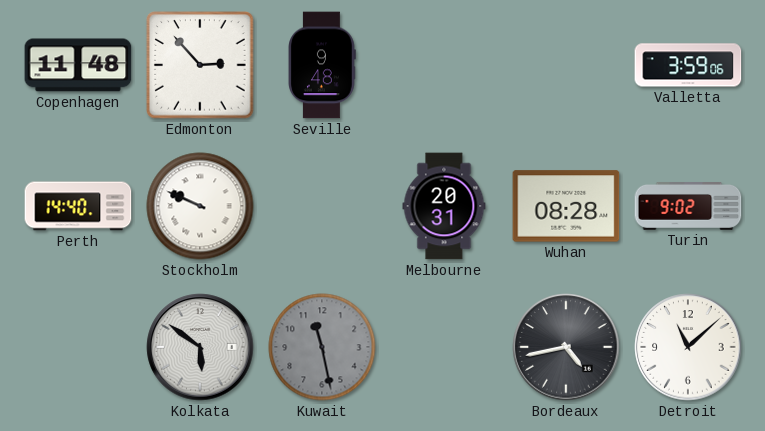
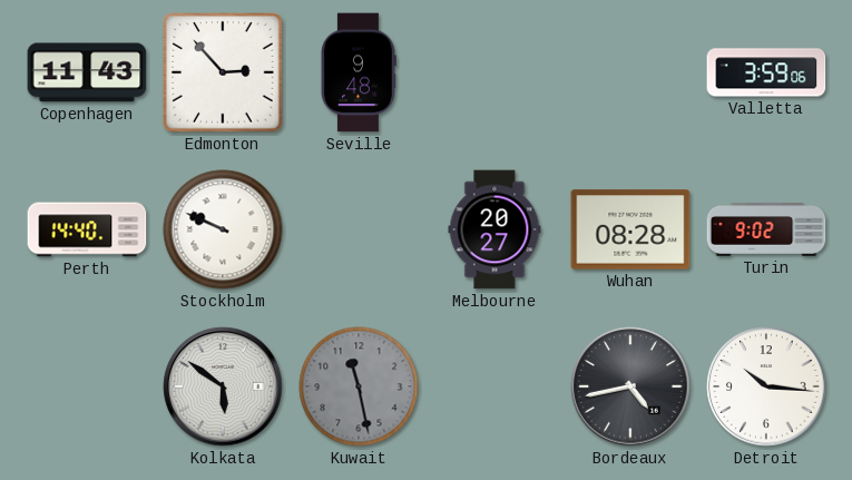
Copenhagen: 11:48 -> 11:43
Melbourne: 20:31 -> 20:27
Detroit: 11:08 -> 10:16
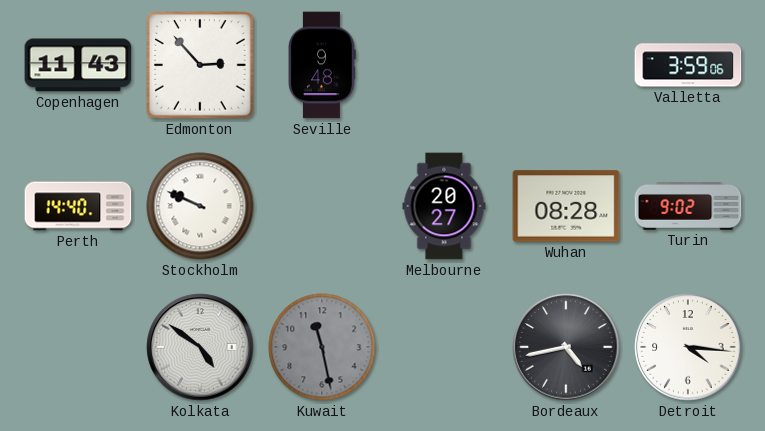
Kolkata: 5:51 -> 4:51
Detroit: 10:16 -> 4:16
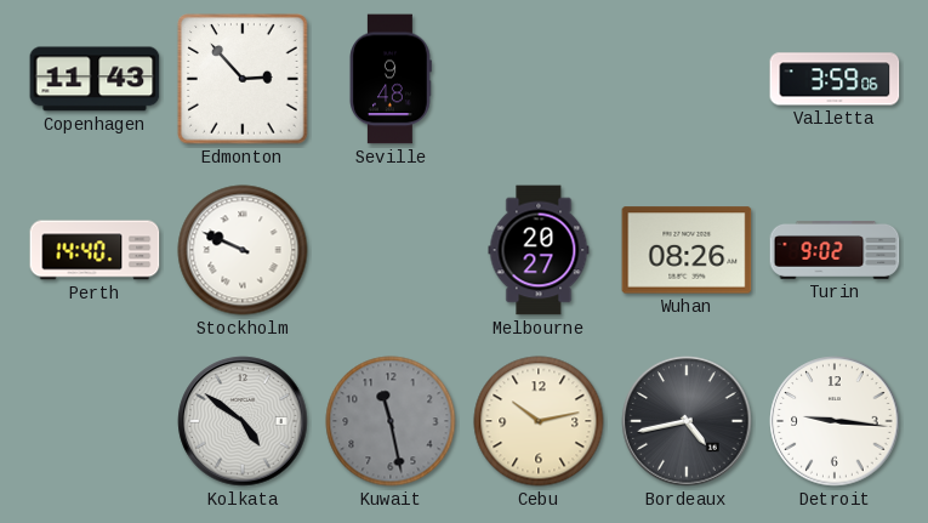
Wuhan: 08:28 -> 08:26
Cebu: none -> 10:13
Detroit: 4:16 -> 9:16
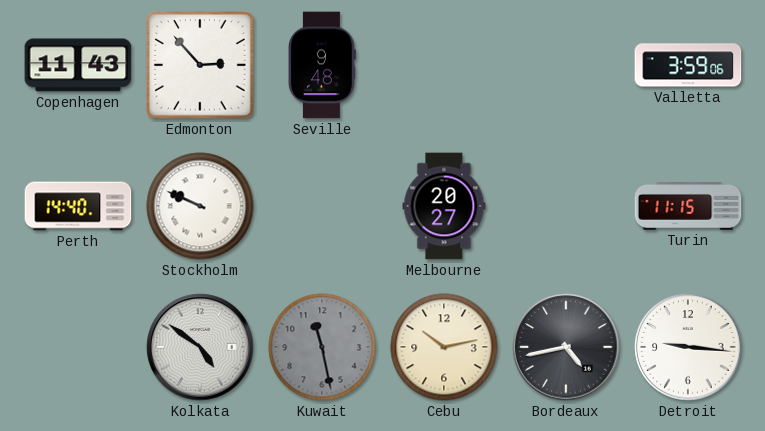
Wuhan: 08:26 -> none
Turin: 9:02 -> 11:15
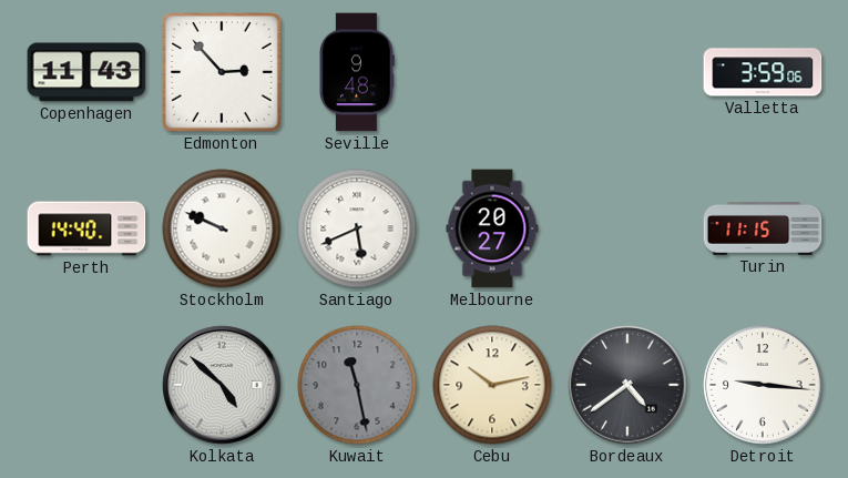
Santiago: none -> 5:41
Kolkata: 4:51 -> 4:52
Bordeaux: 4:43 -> 4:39
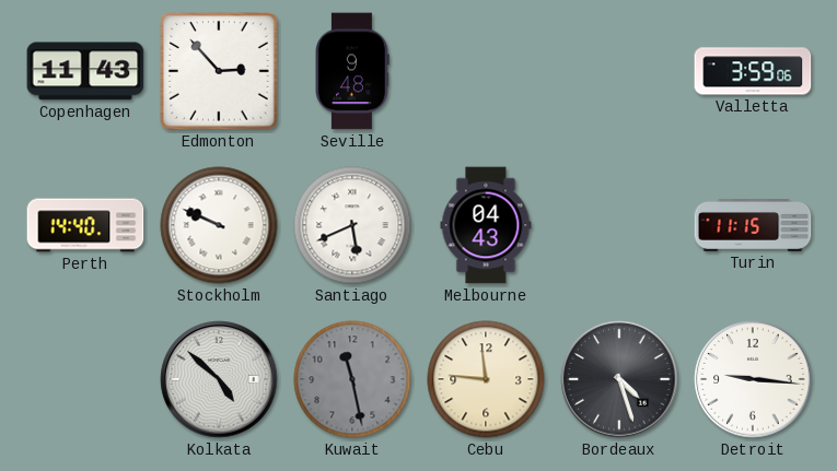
Melbourne: 20:27 -> 04:43
Cebu: 10:13 -> 11:46
Bordeaux: 4:39 -> 4:27
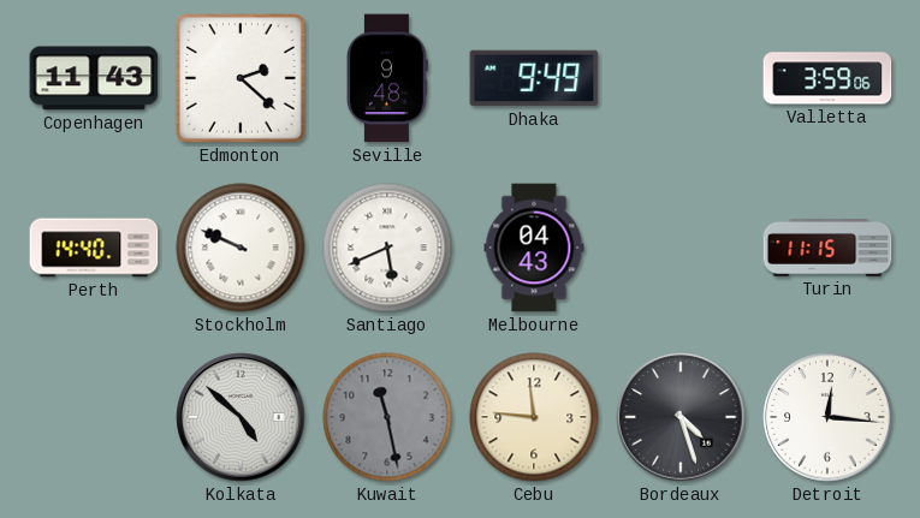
Edmonton: 2:53 -> 2:22
Dhaka: none -> 9:49
Detroit: 9:16 -> 12:16
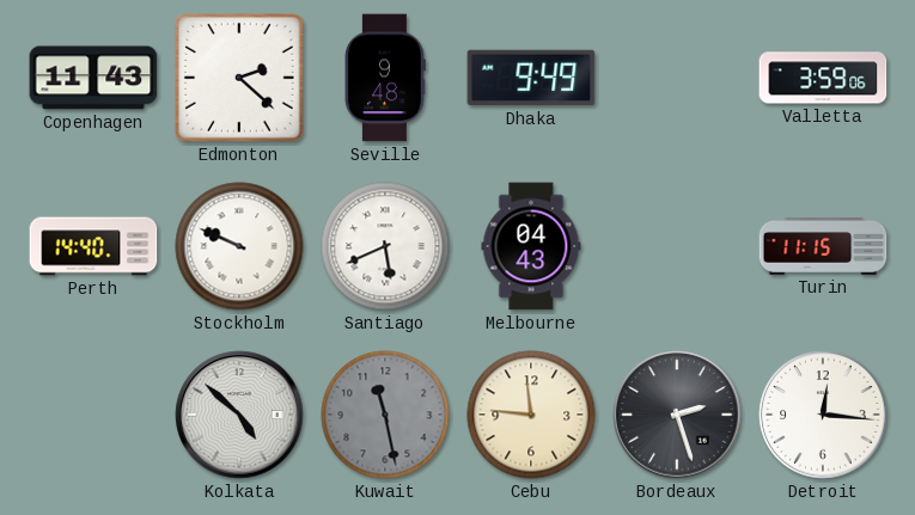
Bordeaux: 4:27 -> 2:27
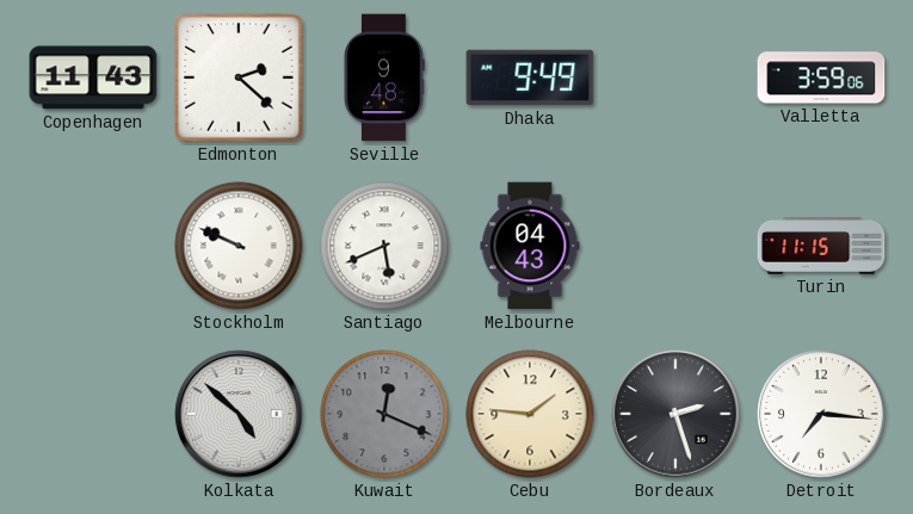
Perth: 14:40 -> none
Kuwait: 11:28 -> 12:19
Cebu: 11:46 -> 1:46
Detroit: 12:16 -> 7:16
